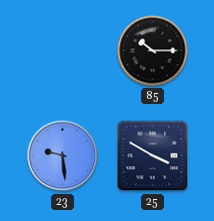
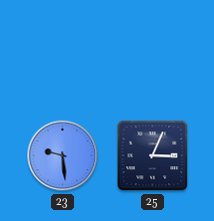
85: 10:15 -> none
25: 3:50 -> 3:04
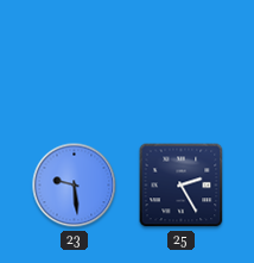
25: 3:04 -> 2:25
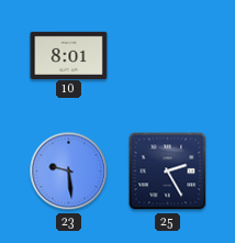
10: none -> 8:01
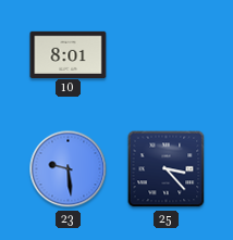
25: 2:25 -> 3:23
